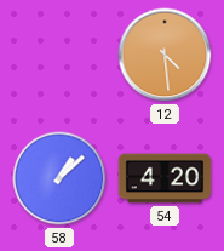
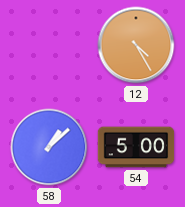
12: 4:29 -> 4:25
54: 4:20 -> 5:00
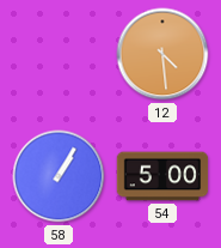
12: 4:25 -> 4:29
58: 1:08 -> 1:05
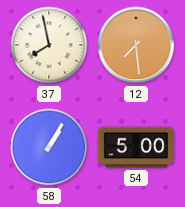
37: none -> 7:58
12: 4:29 -> 7:29
